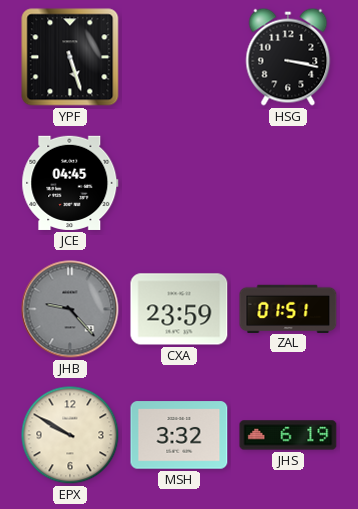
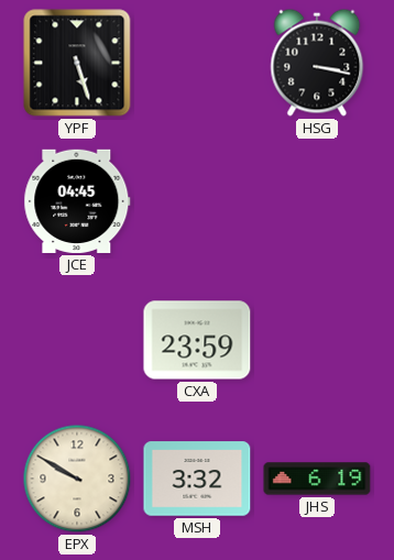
JHB: 9:23 -> none
ZAL: 01:51 -> none
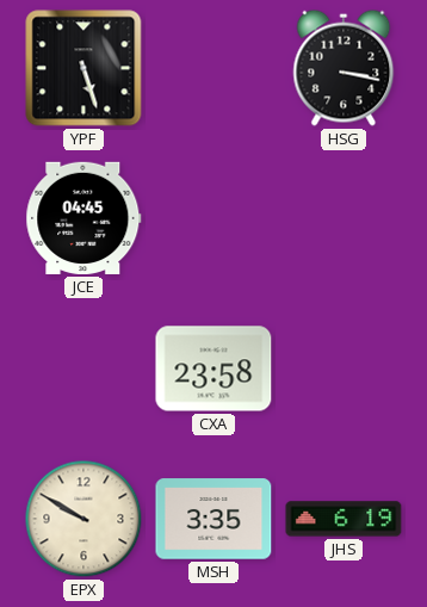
CXA: 23:59 -> 23:58
MSH: 3:32 -> 3:35
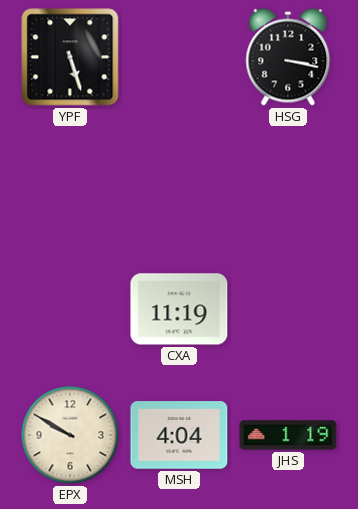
JCE: 04:45 -> none
CXA: 23:58 -> 11:19
MSH: 3:35 -> 4:04
JHS: 6:19 -> 1:19
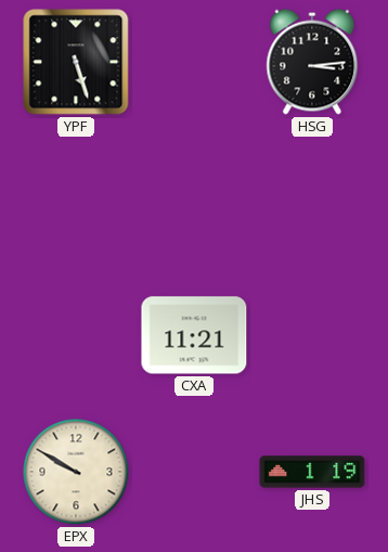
HSG: 3:17 -> 3:14
CXA: 11:19 -> 11:21
MSH: 4:04 -> none
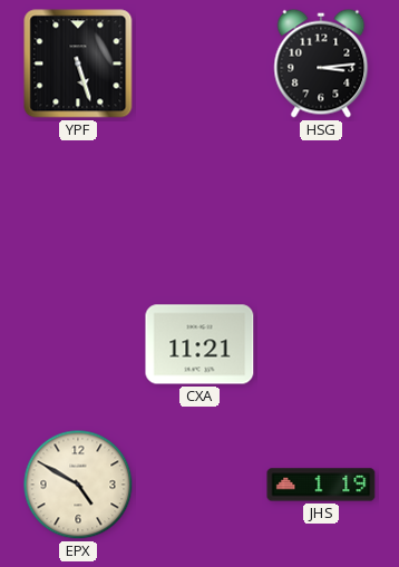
EPX: 9:50 -> 4:50
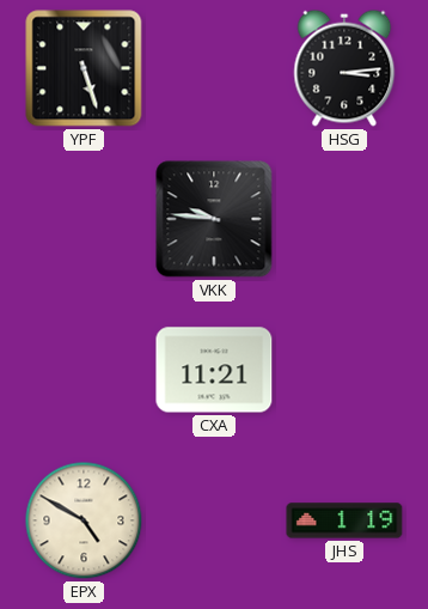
VKK: none -> 9:46
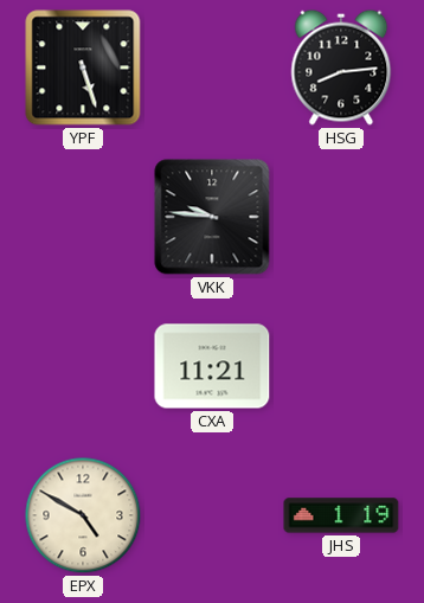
HSG: 3:14 -> 8:14
